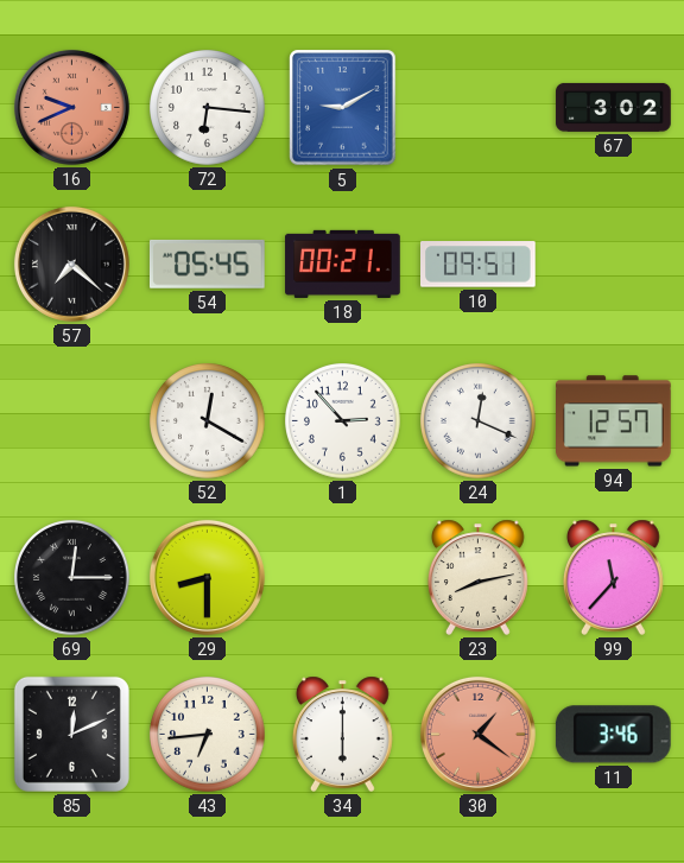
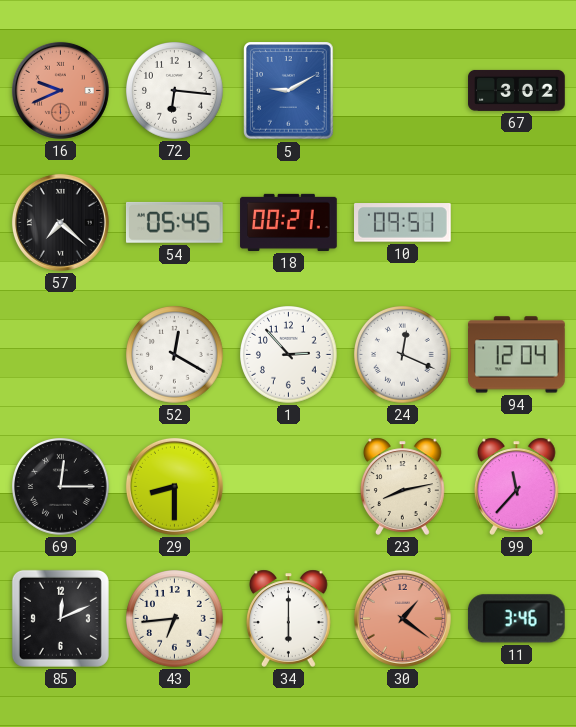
94: 12:57 -> 12:04
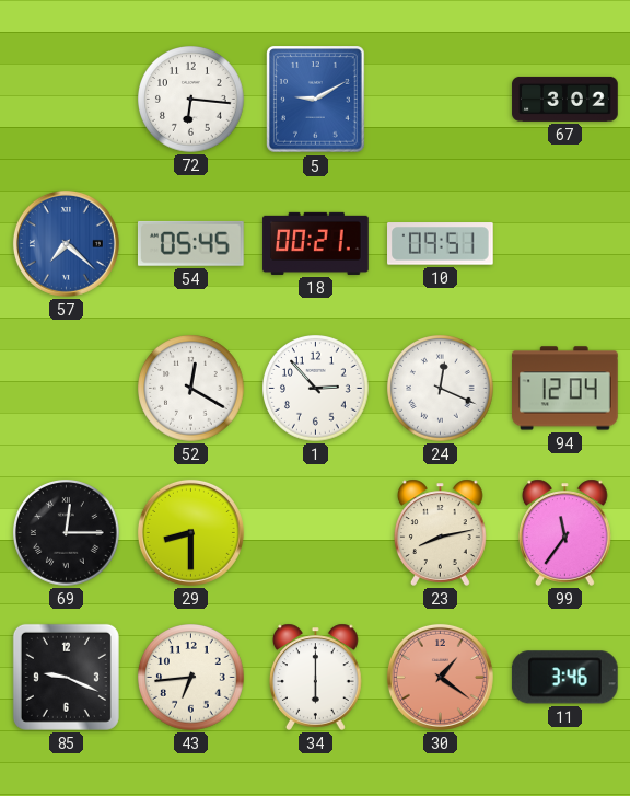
16: 9:41 -> none
57 dial: black -> blue
99: 11:37 -> 11:36
85: 12:11 -> 9:19
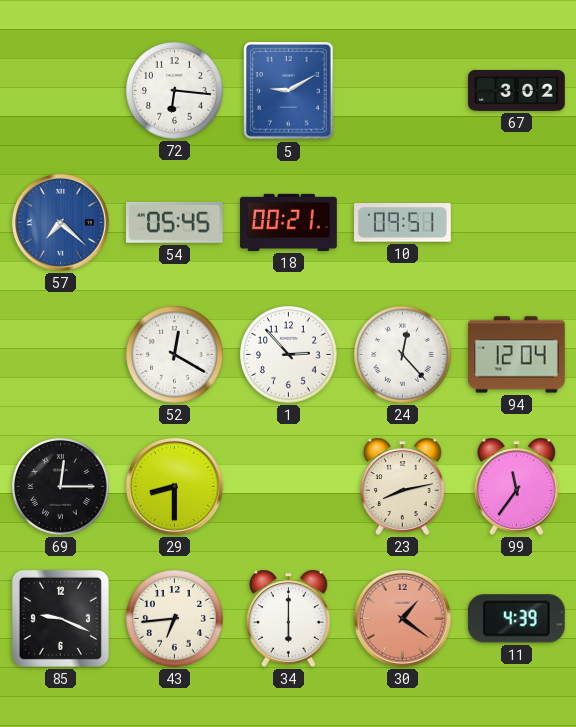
24: 12:19 -> 12:23
11: 3:46 -> 4:39
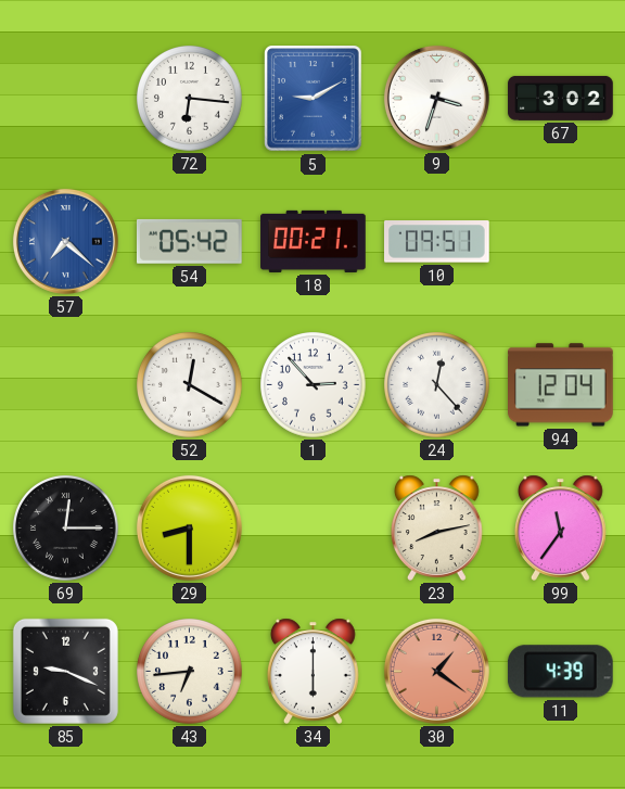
9: none -> 3:33
54: 05:45 -> 05:42
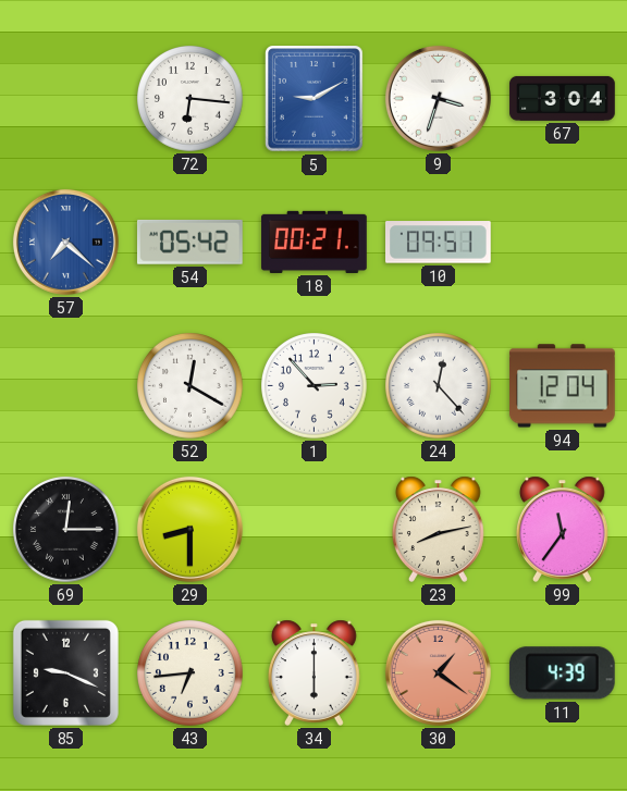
67: 3:02 -> 3:04
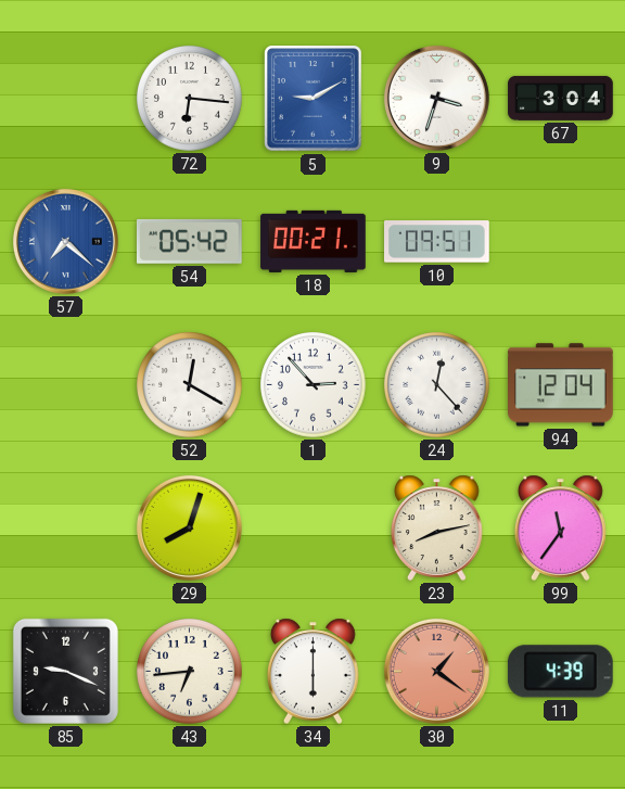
69: 12:15 -> none
29: 8:30 -> 8:03
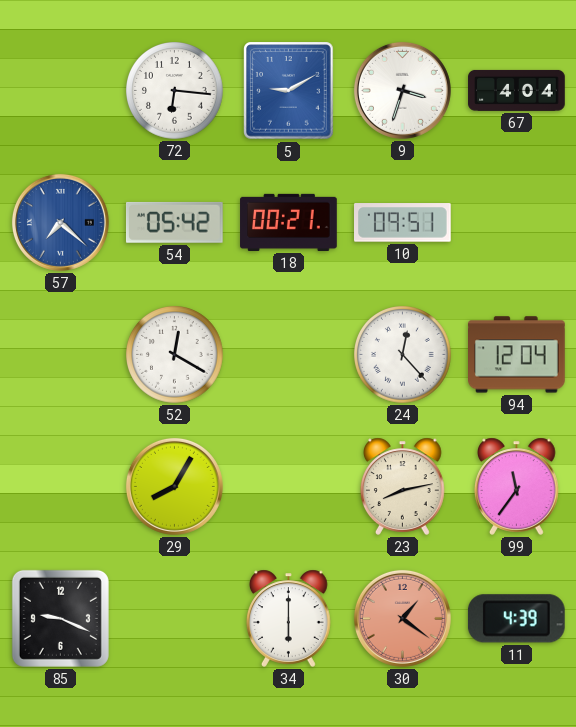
67: 3:04 -> 4:04
1: 2:53 -> none
29: 8:03 -> 8:05
43: 6:44 -> none
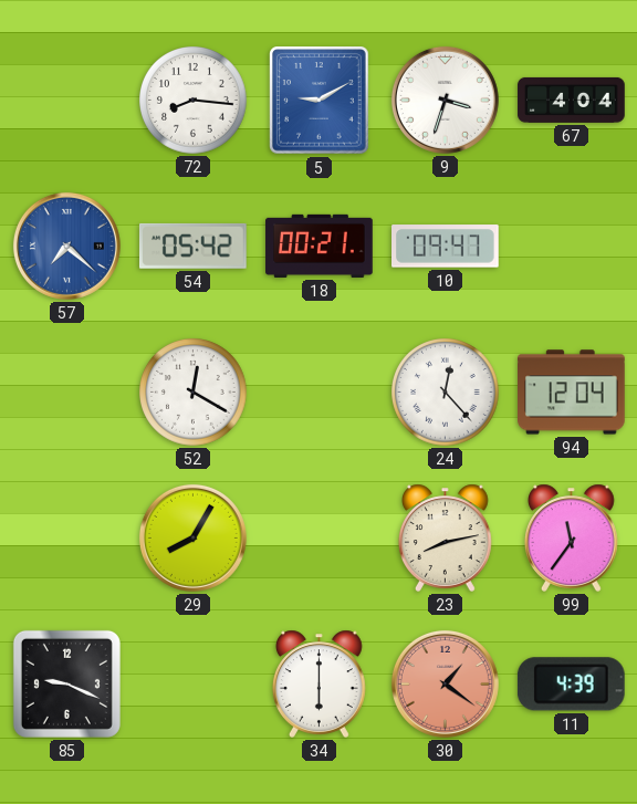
72: 6:16 -> 8:16
10: 09:51 -> 09:47
